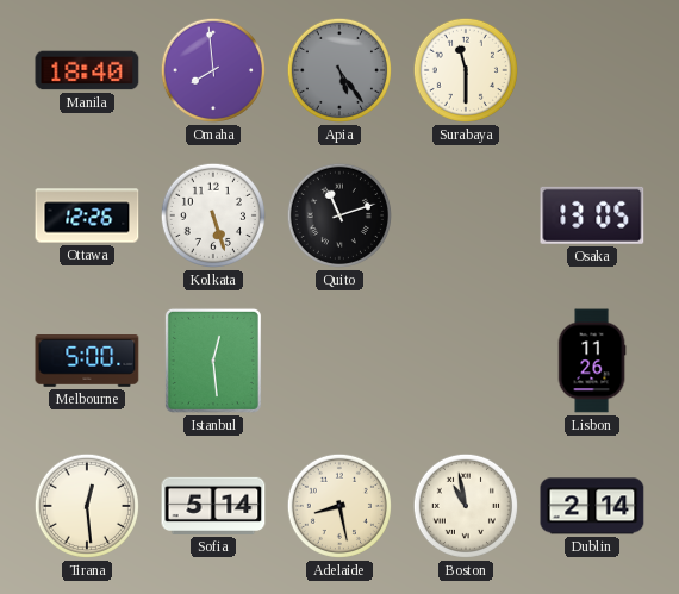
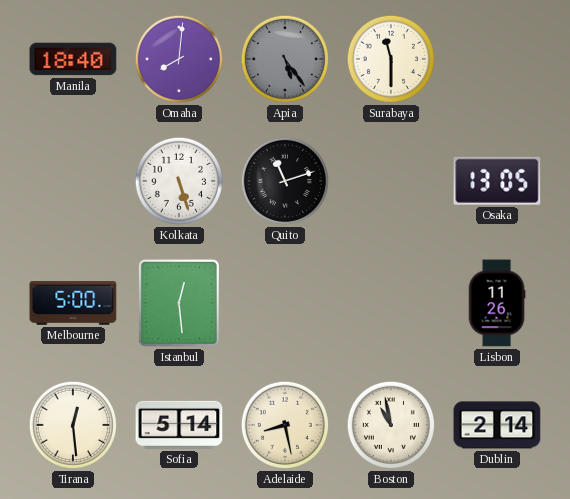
Omaha: 7:59 -> 8:01
Ottawa: 12:26 -> none
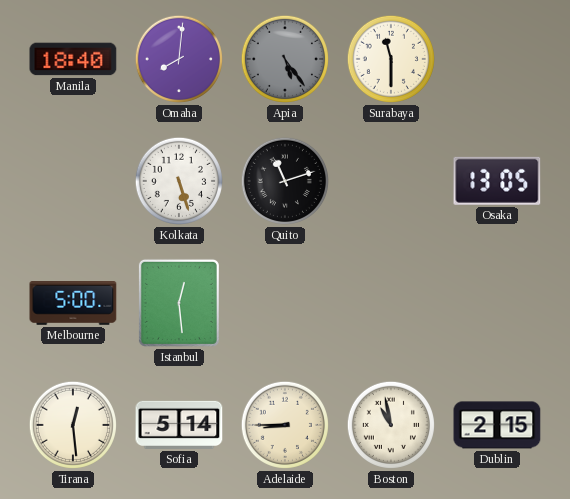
Lisbon: 11:26 -> none
Adelaide: 8:28 -> 8:45
Dublin: 2:14 -> 2:15
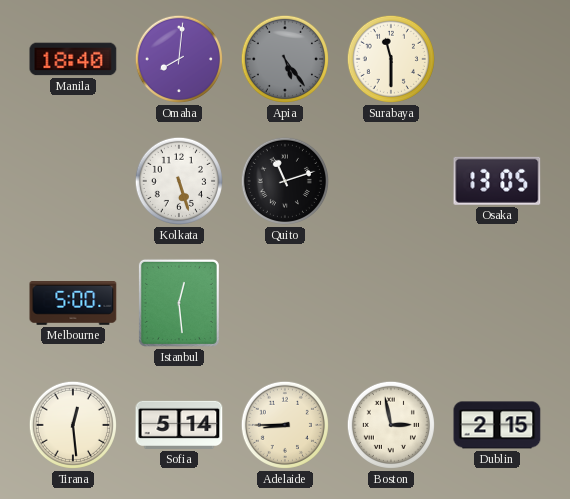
Boston: 10:58 -> 2:58
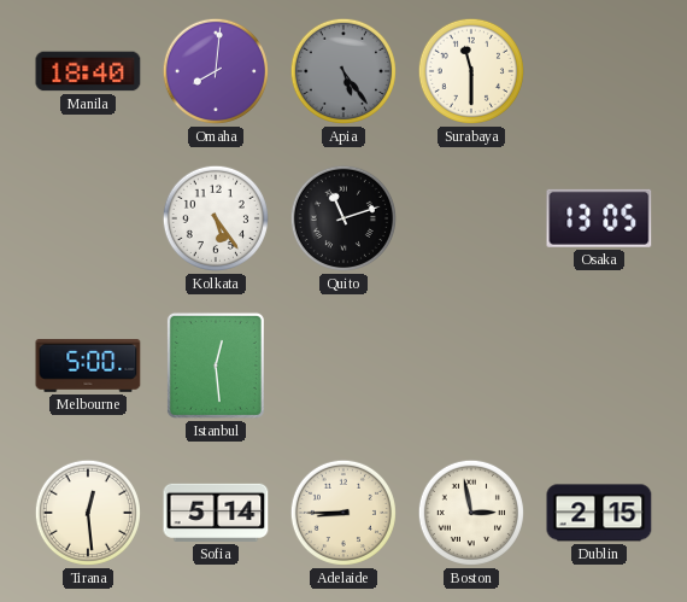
Kolkata: 5:27 -> 5:24
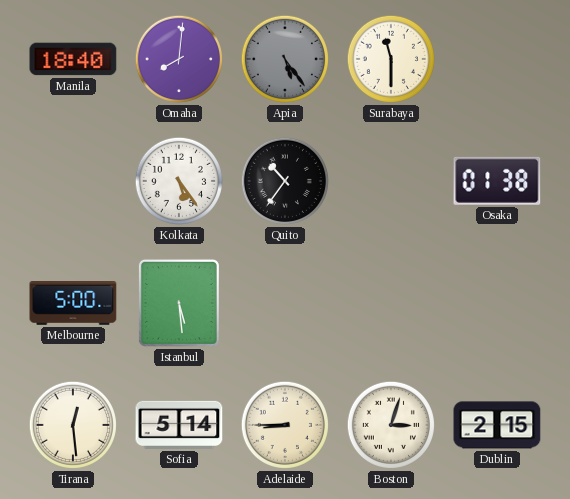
Quito: 11:12 -> 10:36
Osaka: 13:05 -> 01:38
Istanbul: 12:29 -> 5:29
Boston: 2:58 -> 3:03
